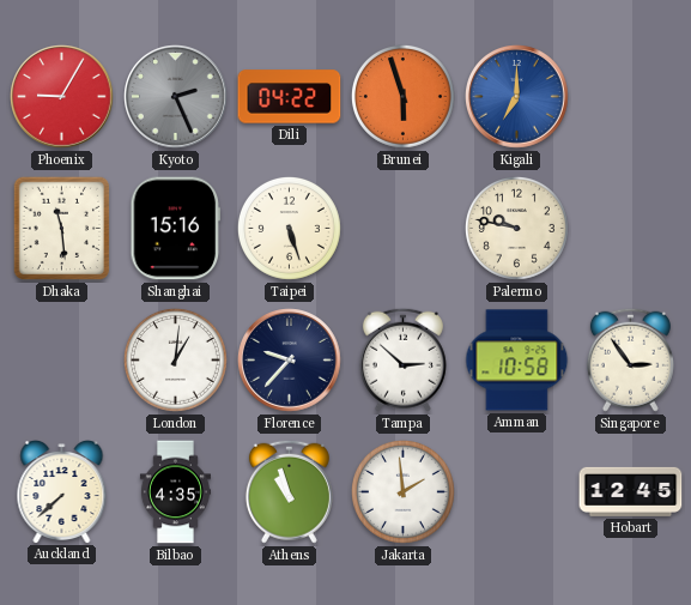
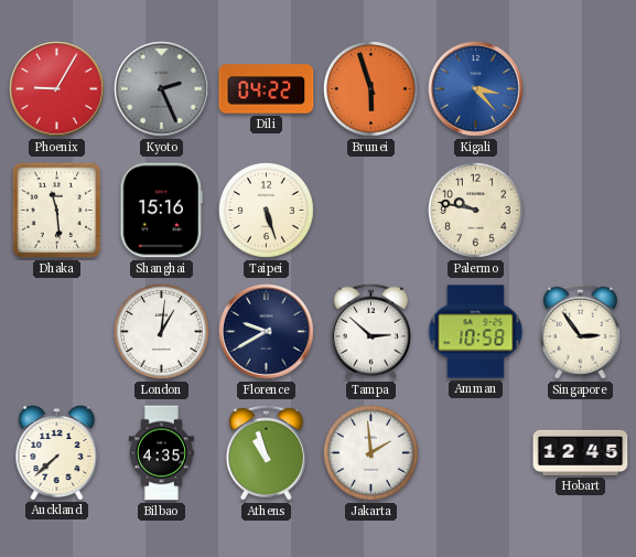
Kigali: 7:00 -> 3:23
Florence: 9:37 -> 9:40
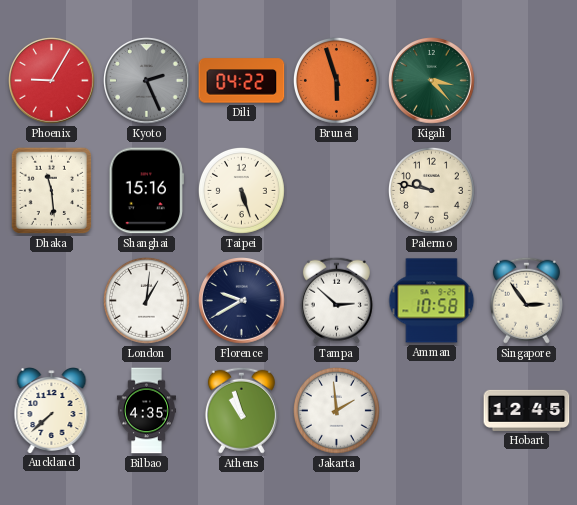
Kigali dial: blue -> green
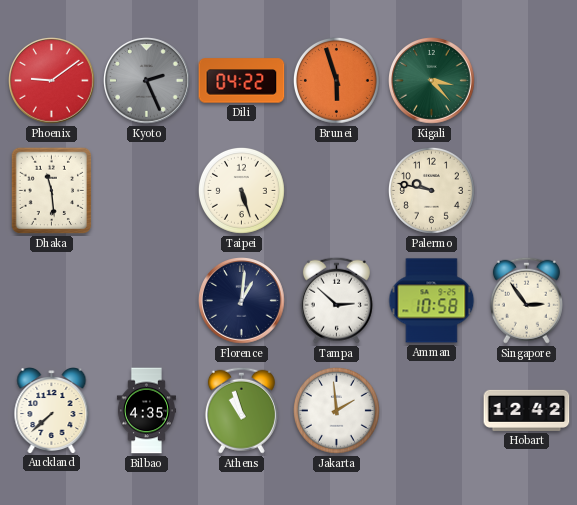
Phoenix: 9:05 -> 9:09
Shanghai: 15:16 -> none
London: 1:01 -> none
Florence: 9:40 -> 1:01
Hobart: 12:45 -> 12:42
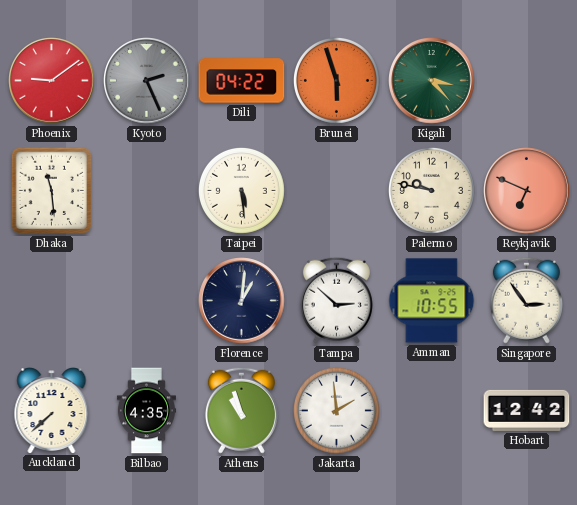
Taipei: 5:27 -> 5:29
Reykjavik: none -> 6:49
Amman: 10:58 -> 10:55
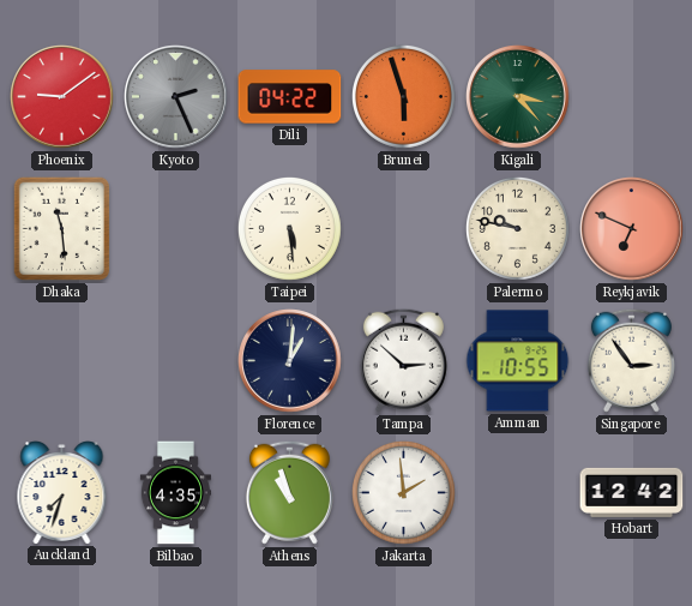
Auckland: 7:38 -> 7:33
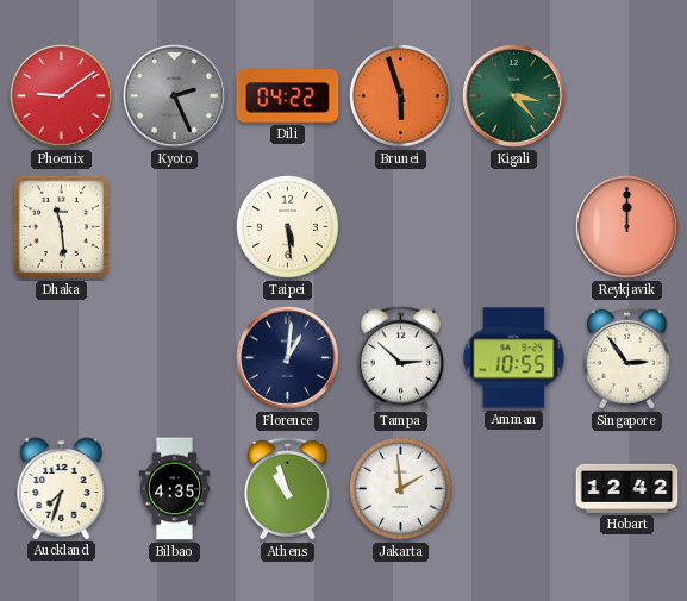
Palermo: 9:47 -> none
Reykjavik: 6:49 -> 12:00
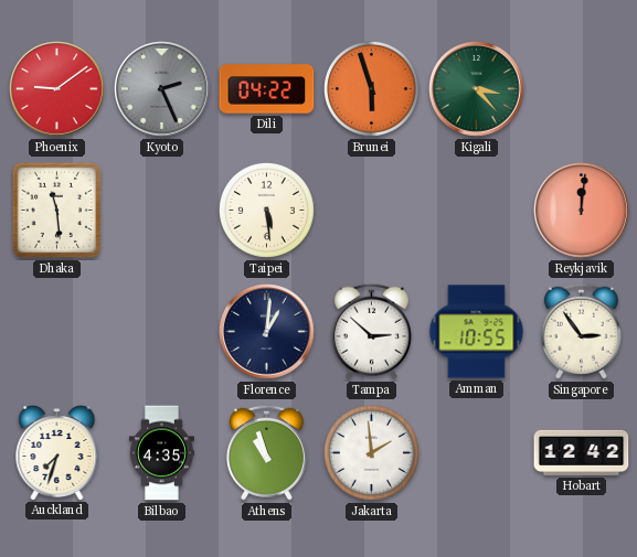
Reykjavik: 12:00 -> 12:01
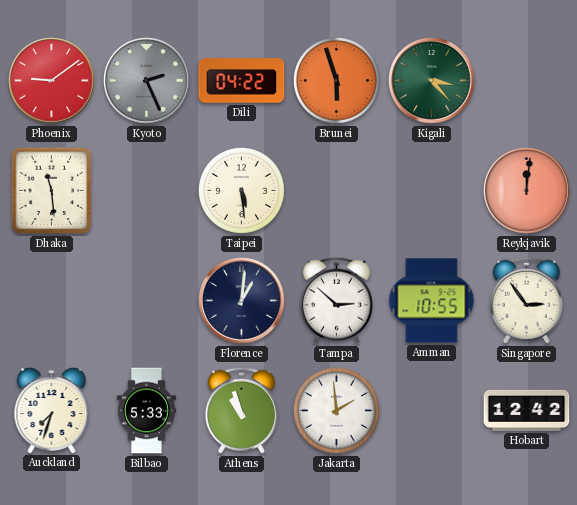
Bilbao: 4:35 -> 5:33
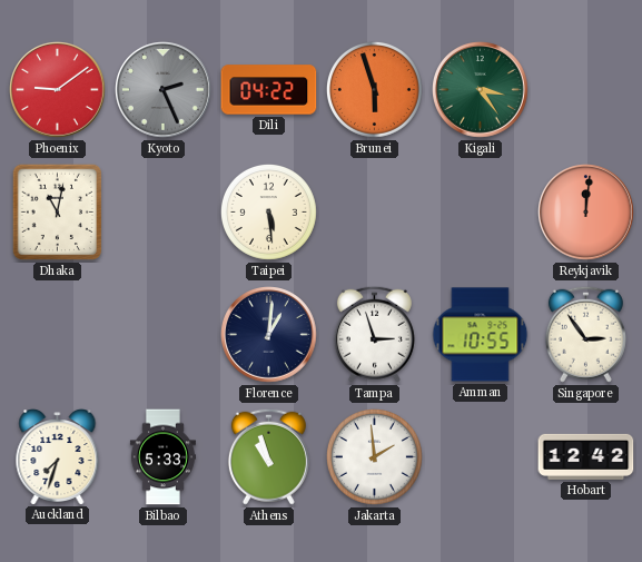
Kigali: 3:23 -> 3:24
Dhaka: 11:29 -> 11:02
Tampa: 2:52 -> 2:57
